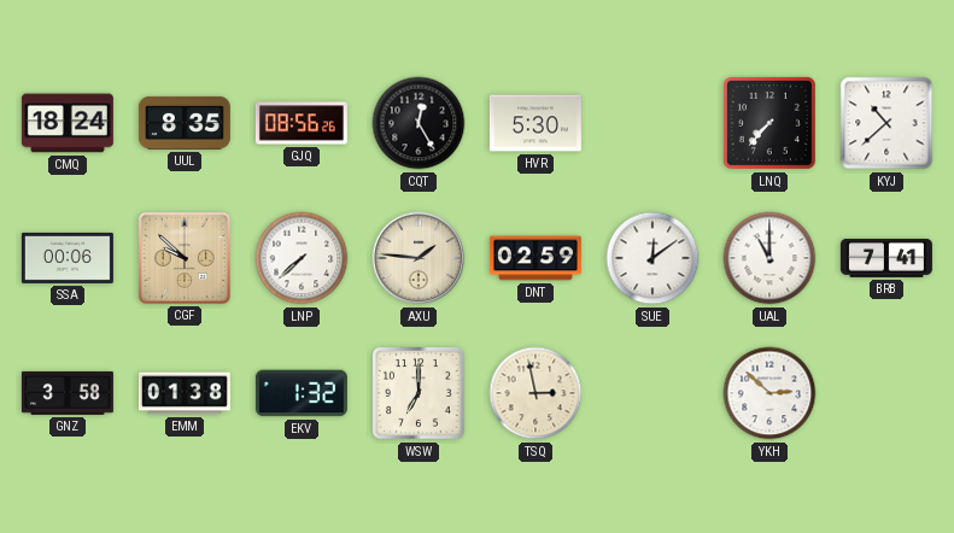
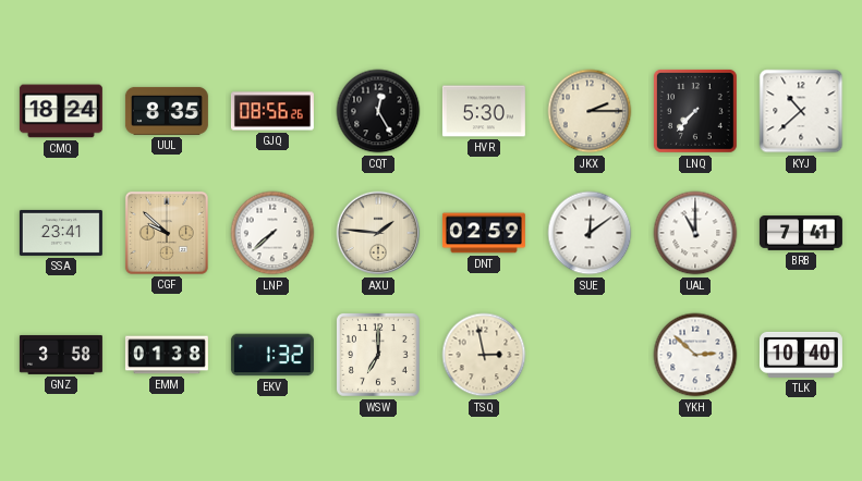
JKX: none -> 2:15
SSA: 00:06 -> 23:41
TLK: none -> 10:40
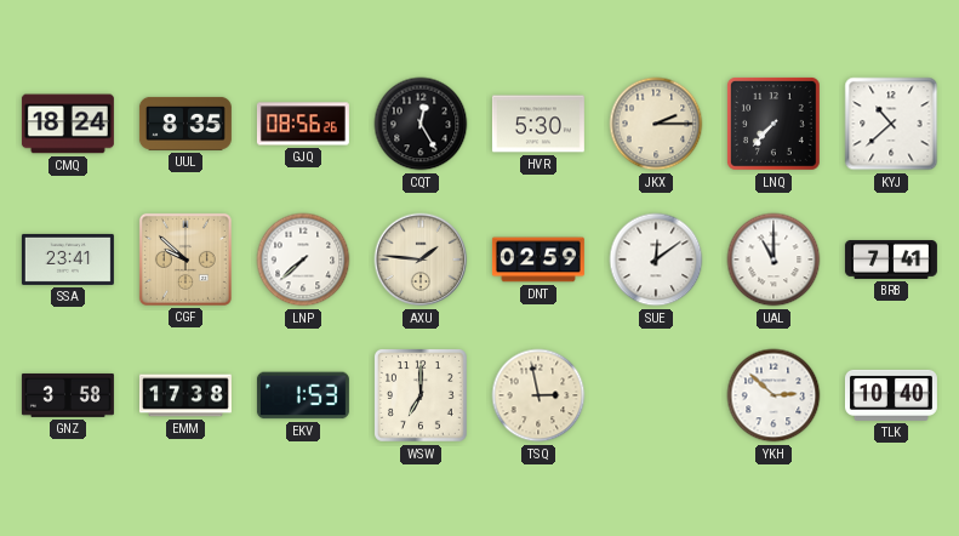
EMM: 01:38 -> 17:38
EKV: 1:32 -> 1:53
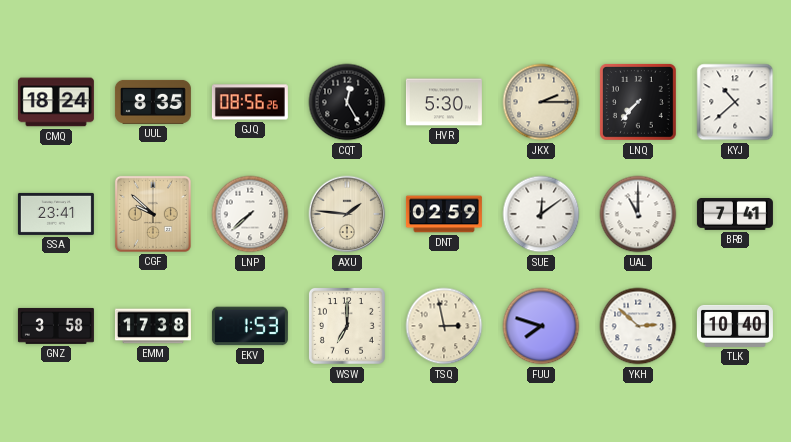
FUU: none -> 7:48
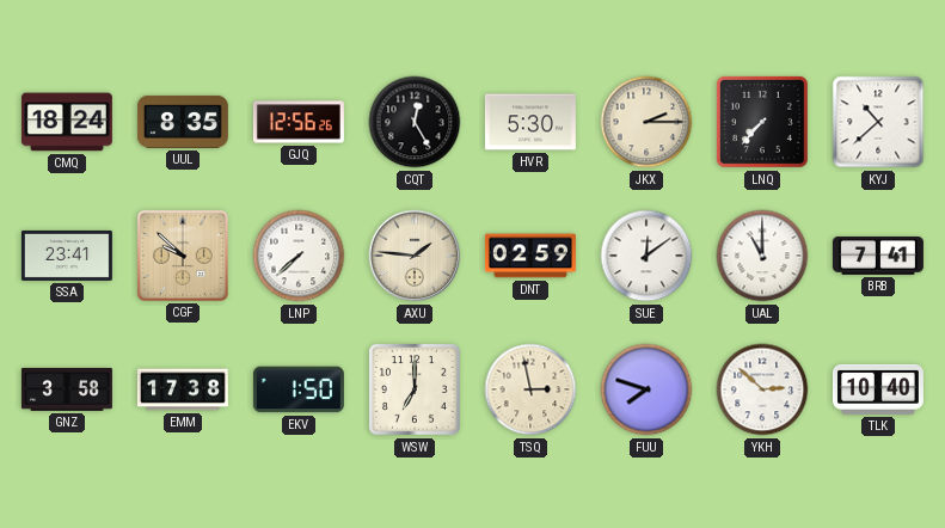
GJQ: 08:56 -> 12:56
EKV: 1:53 -> 1:50
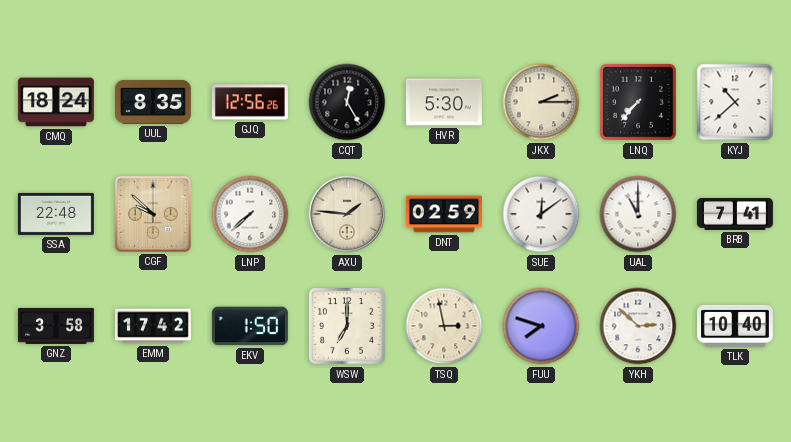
SSA: 23:41 -> 22:48
EMM: 17:38 -> 17:42
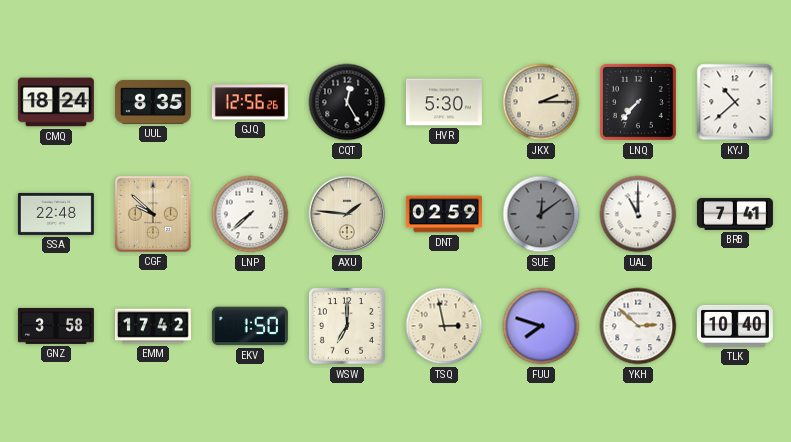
SUE dial: white -> grey
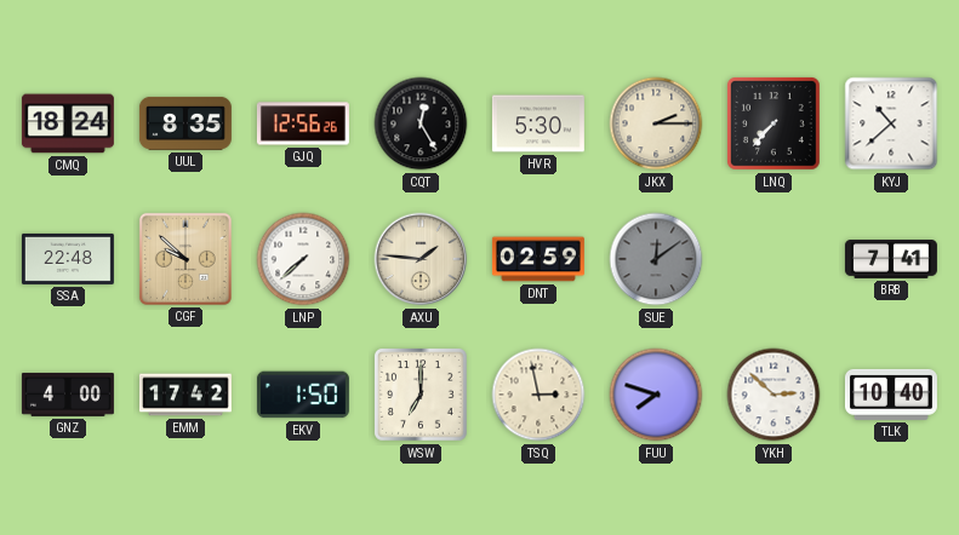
UAL: 11:00 -> none
GNZ: 3:58 -> 4:00
